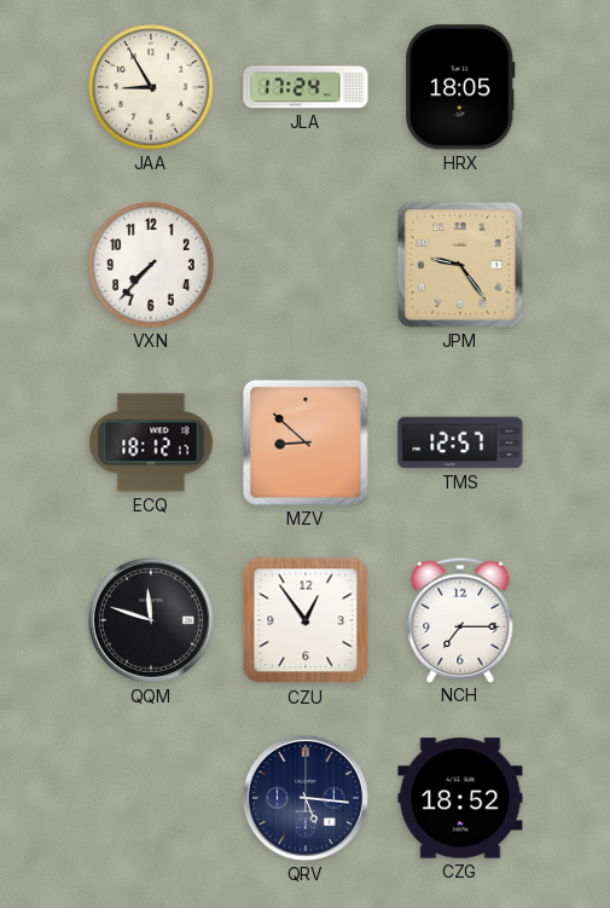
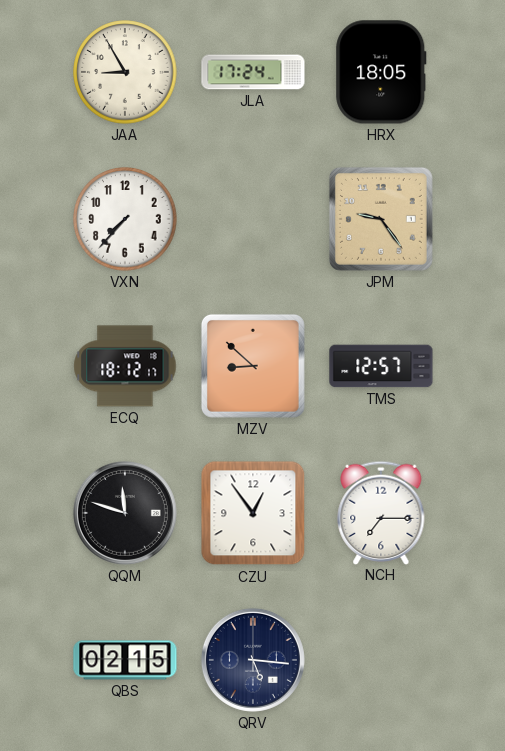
QBS: none -> 02:15
CZG: 18:52 -> none
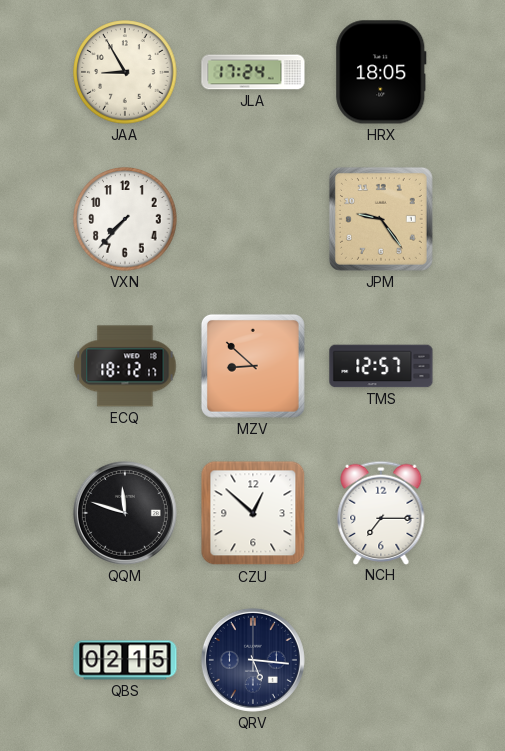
CZU: 12:54 -> 12:52
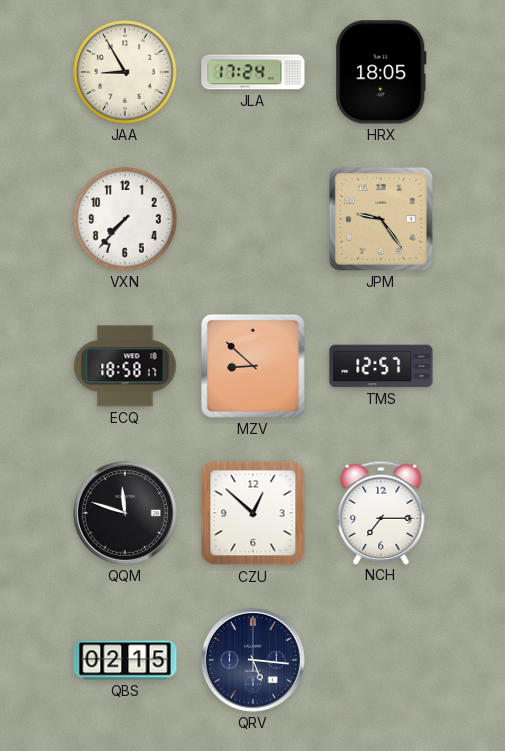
ECQ: 18:12 -> 18:58
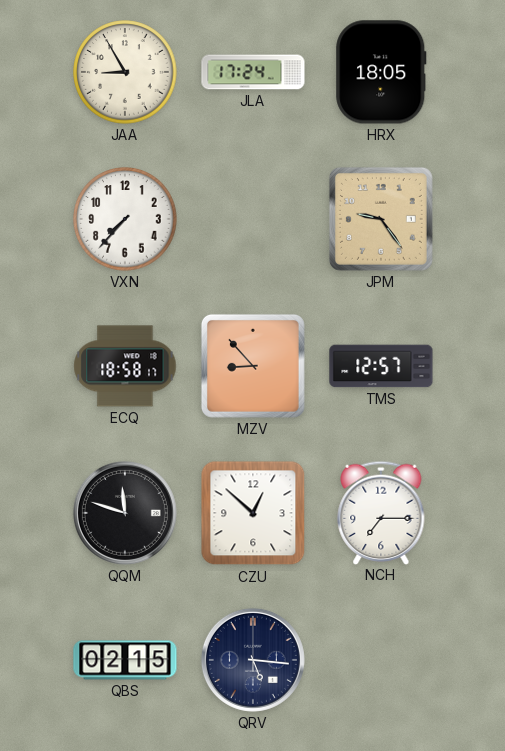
MZV: 8:52 -> 8:53
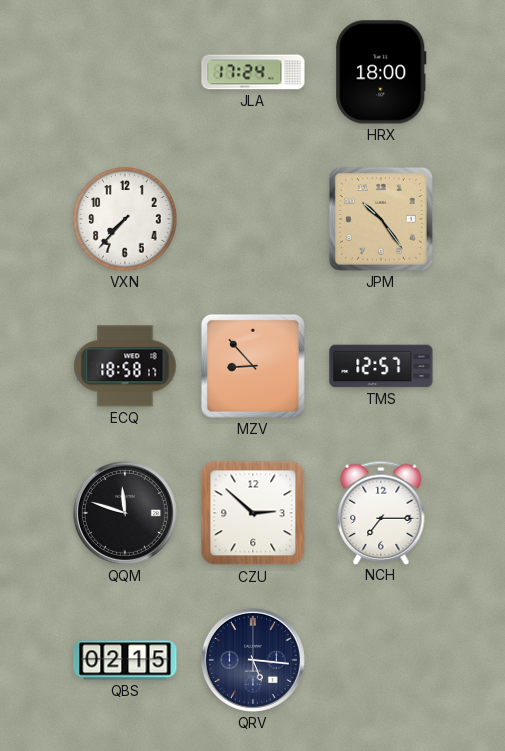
JAA: 8:55 -> none
HRX: 18:05 -> 18:00
JPM: 9:24 -> 10:24
CZU: 12:52 -> 2:52
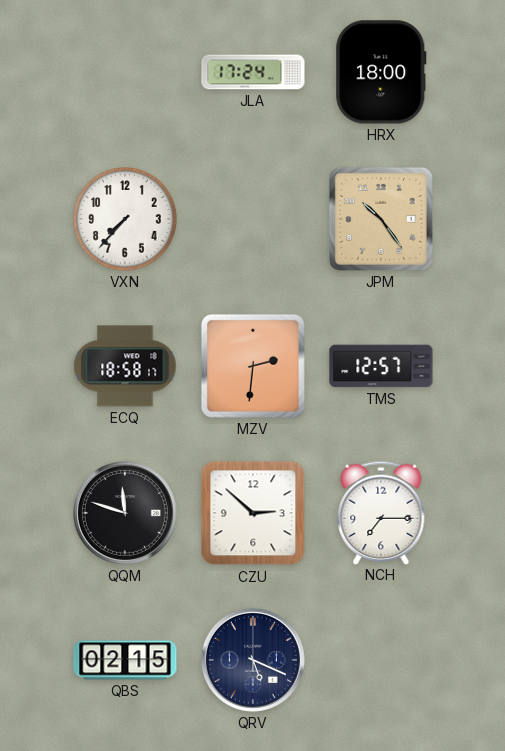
MZV: 8:53 -> 2:31
QRV: 5:16 -> 5:19
